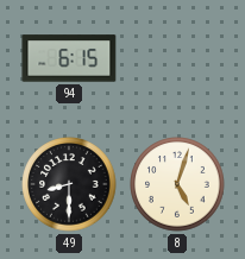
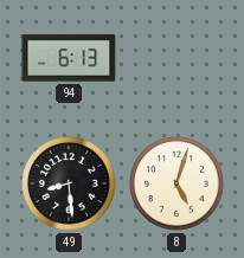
94: 6:15 -> 6:13
49: 8:30 -> 8:29
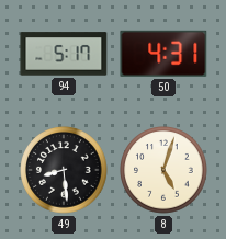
94: 6:13 -> 5:17
50: none -> 4:31
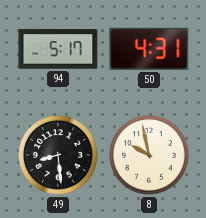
8: 5:03 -> 9:58
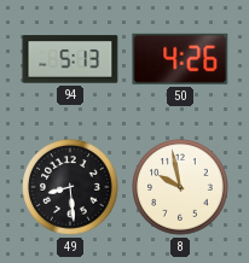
94: 5:17 -> 5:13
50: 4:31 -> 4:26
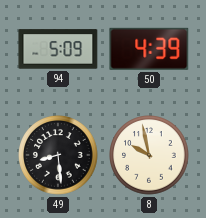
94: 5:13 -> 5:09
50: 4:26 -> 4:39
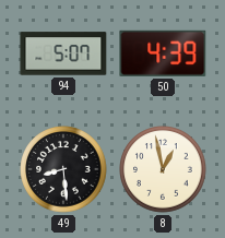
94: 5:09 -> 5:07
8: 9:58 -> 12:58
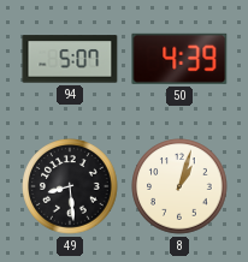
8: 12:58 -> 1:03
